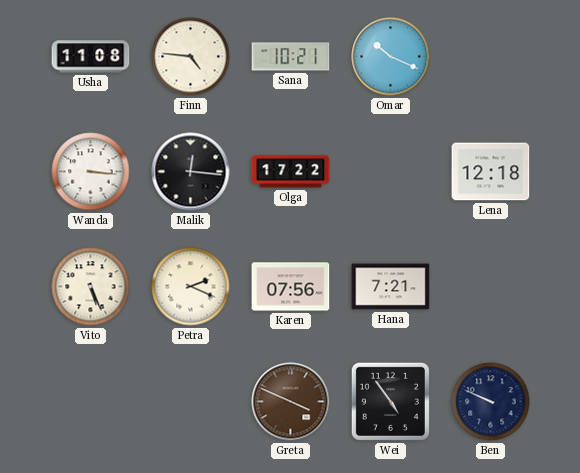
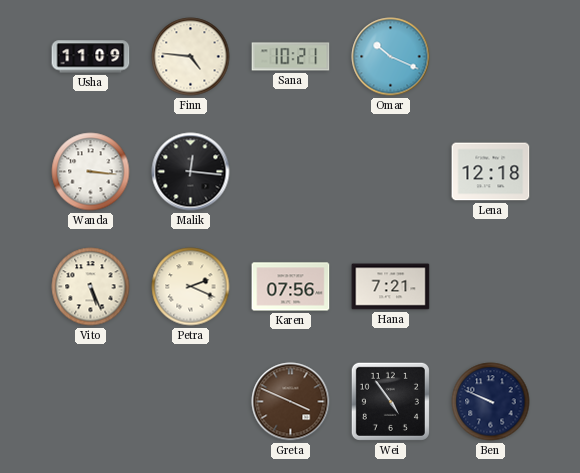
Usha: 11:08 -> 11:09
Olga: 17:22 -> none
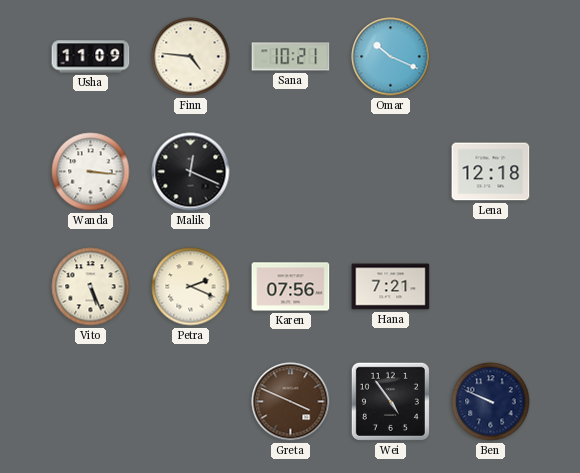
Malik: 12:16 -> 12:19
